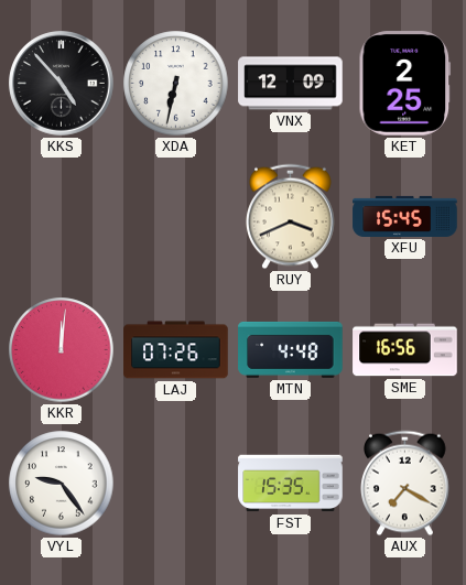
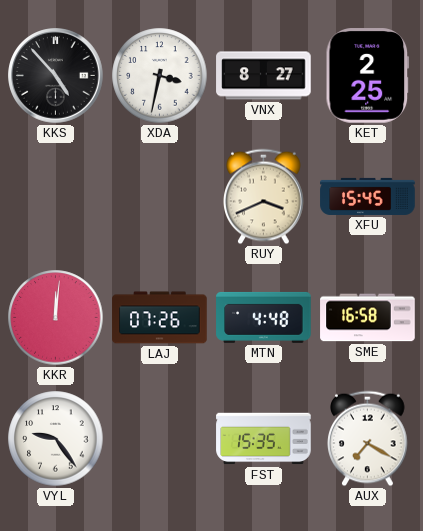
XDA: 6:32 -> 3:32
VNX: 12:09 -> 8:27
SME: 16:56 -> 16:58
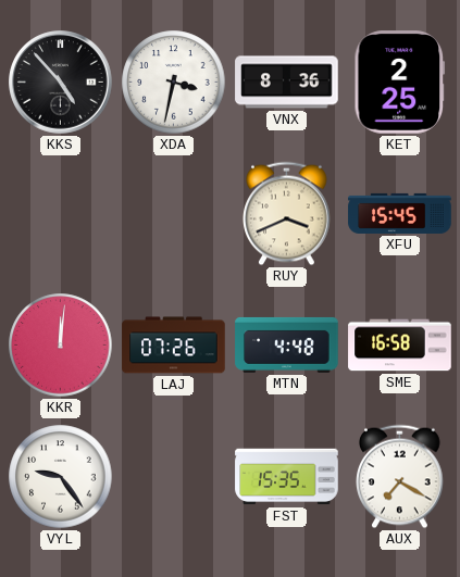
VNX: 8:27 -> 8:36
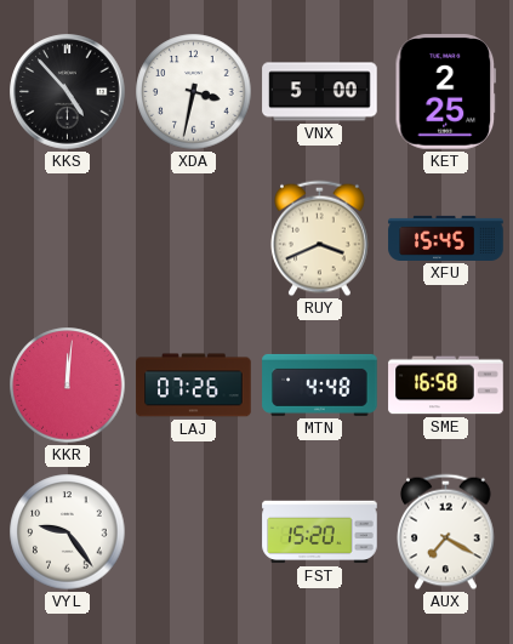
VNX: 8:36 -> 5:00
FST: 15:35 -> 15:20
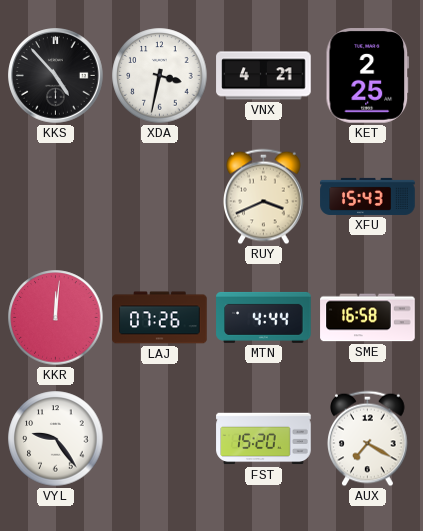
VNX: 5:00 -> 4:21
XFU: 15:45 -> 15:43
MTN: 4:48 -> 4:44
